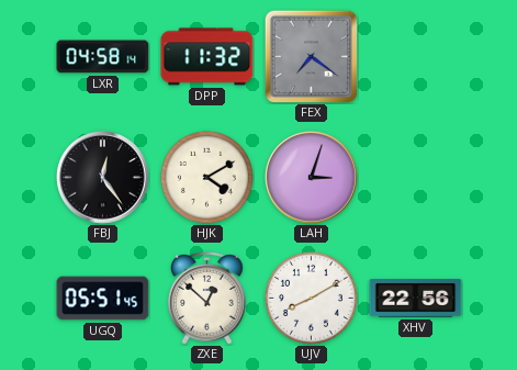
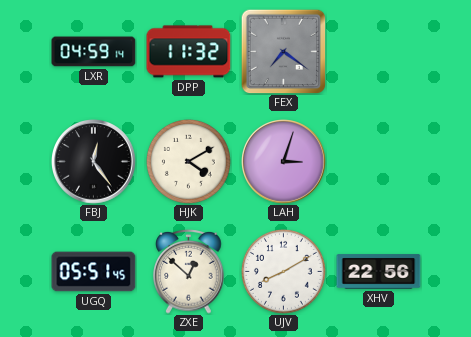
LXR: 04:58 -> 04:59
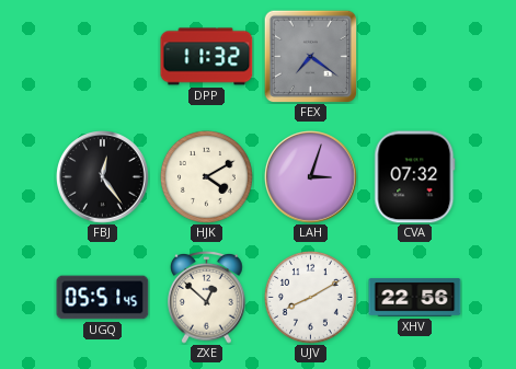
LXR: 04:59 -> none
CVA: none -> 07:32
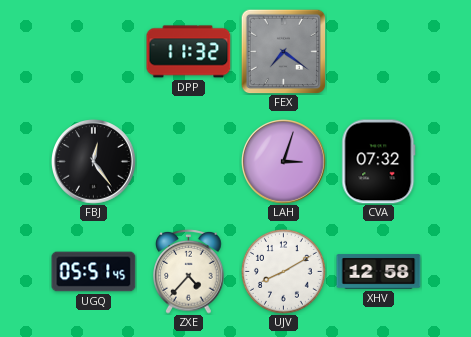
HJK: 4:10 -> none
ZXE: 12:52 -> 4:37
XHV: 22:56 -> 12:58
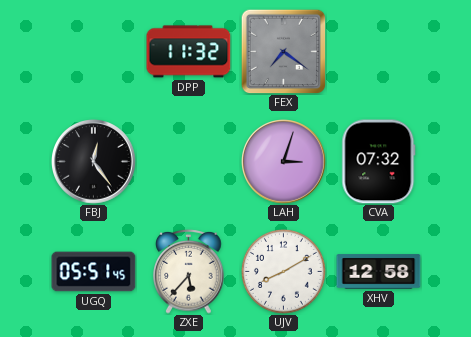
ZXE: 4:37 -> 5:37
